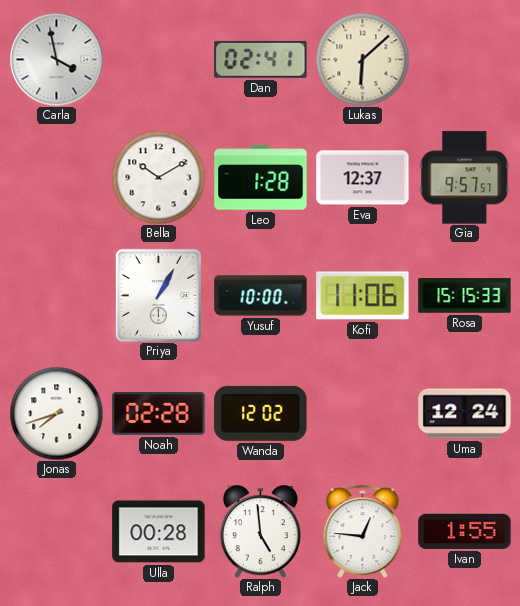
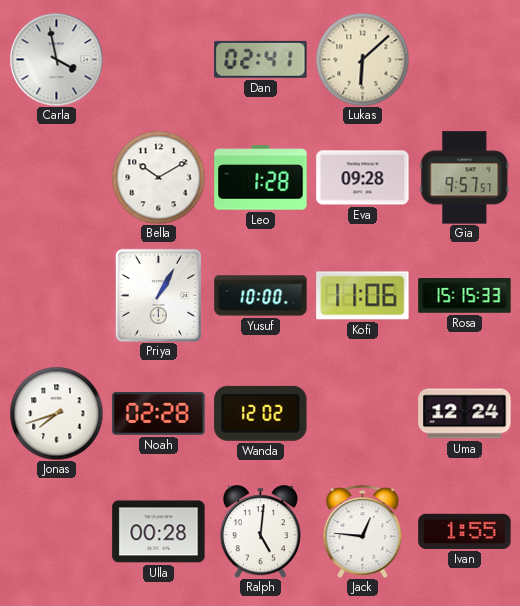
Eva: 12:37 -> 09:28
Ralph: 4:59 -> 5:01
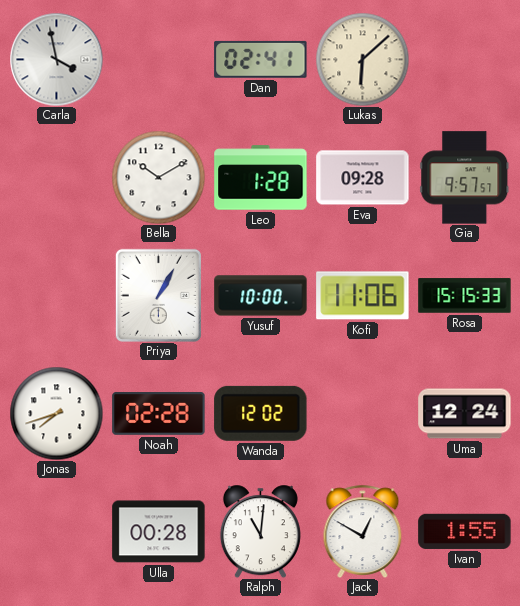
Ralph: 5:01 -> 11:01
Jack: 12:46 -> 12:50
